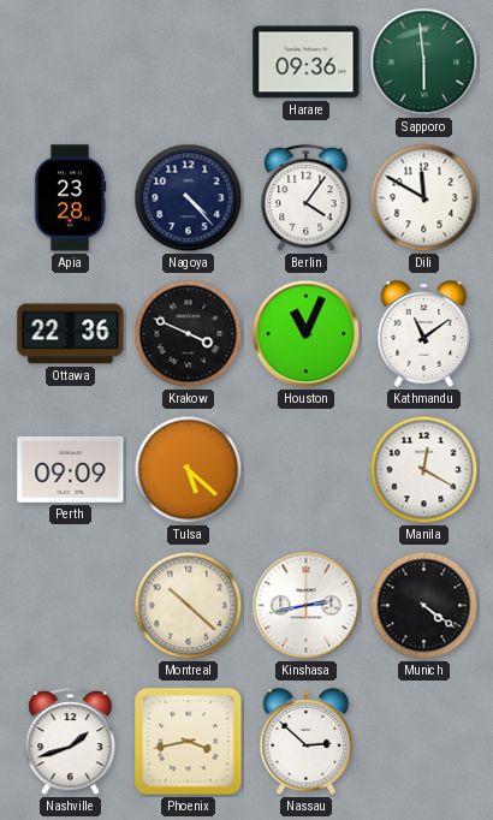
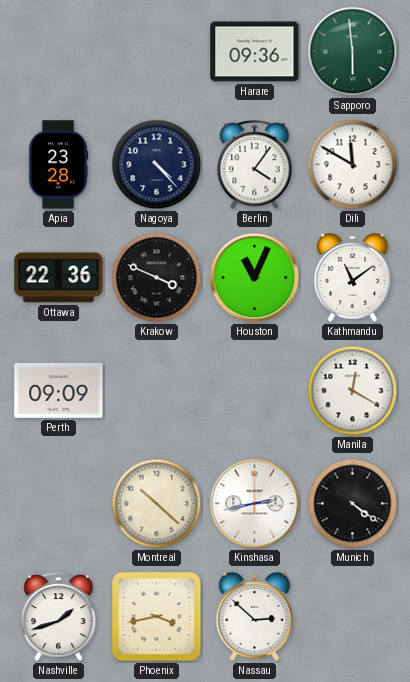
Tulsa: 5:22 -> none
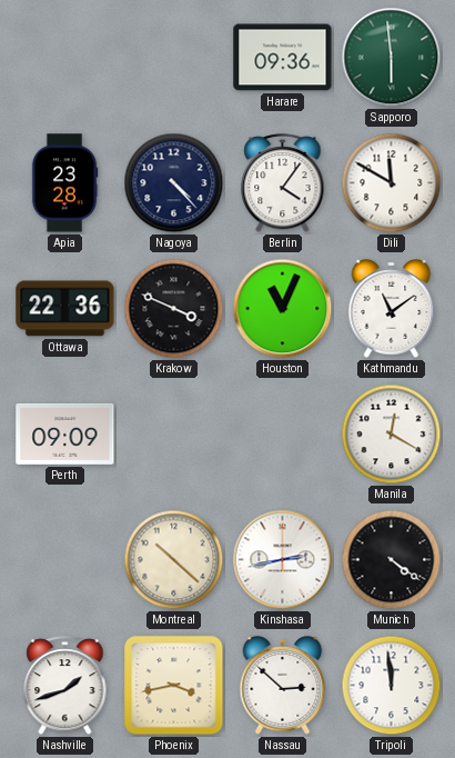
Tripoli: none -> 11:59
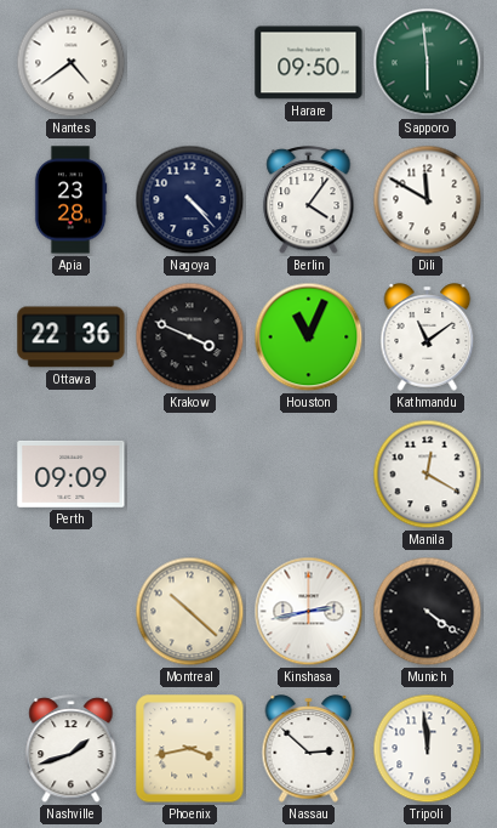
Nantes: none -> 4:39
Harare: 09:36 -> 09:50
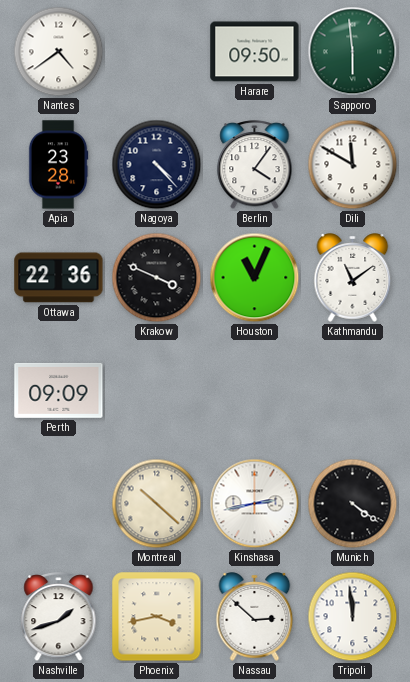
Manila: 12:20 -> none
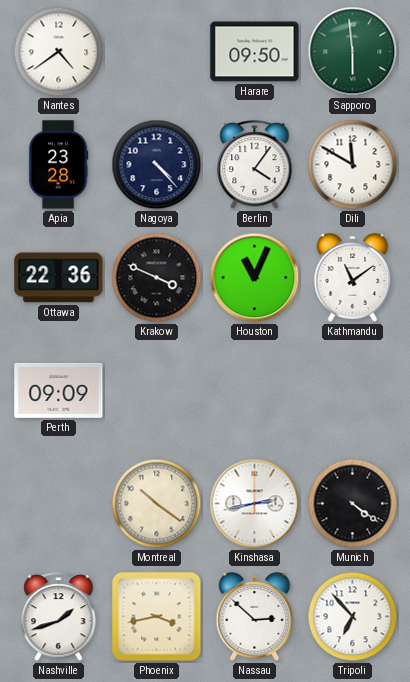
Montreal: 10:22 -> 10:21
Tripoli: 11:59 -> 6:53
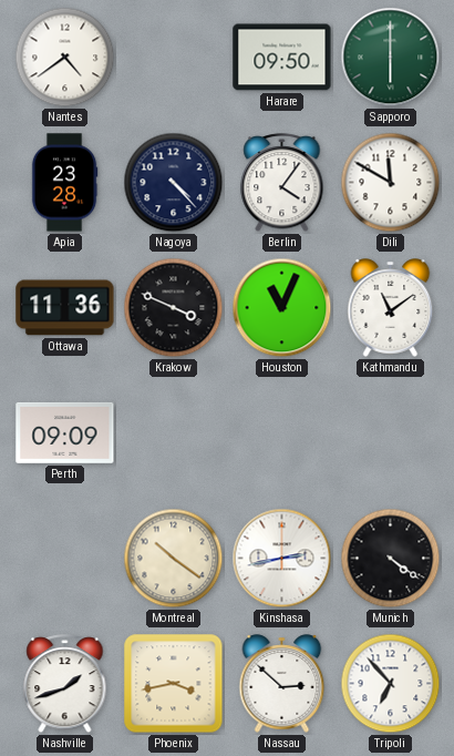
Sapporo: 5:59 -> 6:00
Ottawa: 22:36 -> 11:36
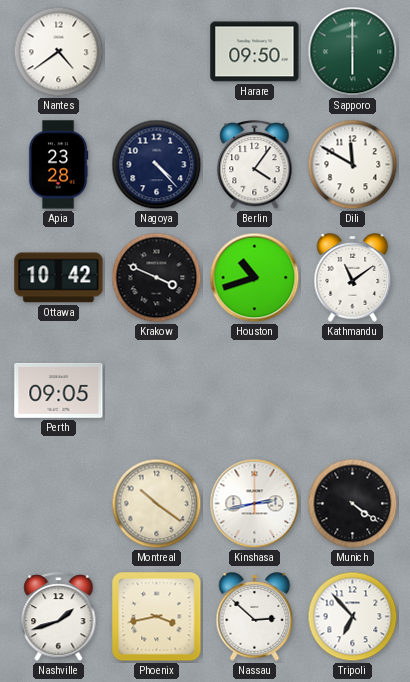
Ottawa: 11:36 -> 10:42
Houston: 11:04 -> 10:42
Perth: 09:09 -> 09:05
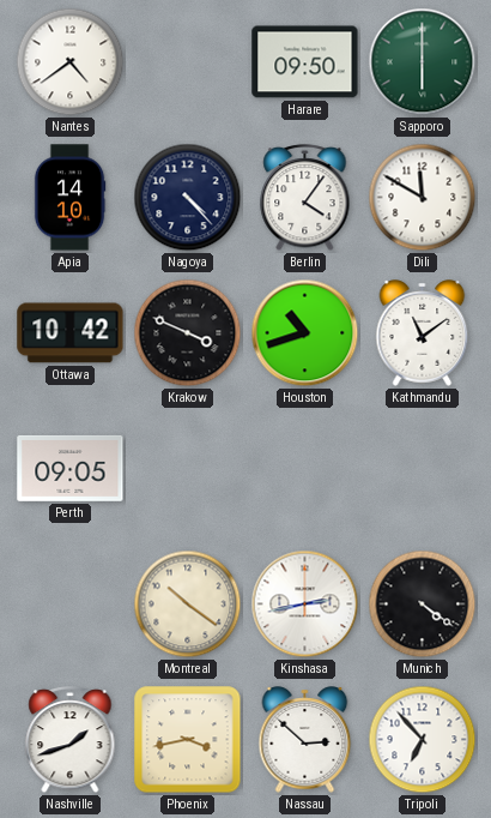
Apia: 23:28 -> 14:10
